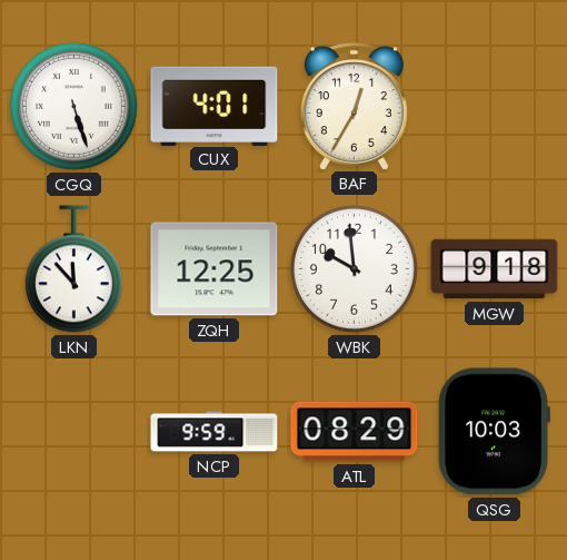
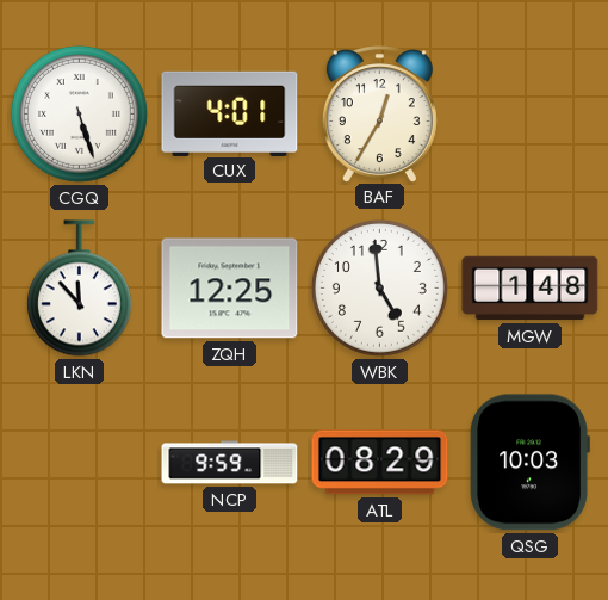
WBK: 9:59 -> 4:59
MGW: 9:18 -> 1:48
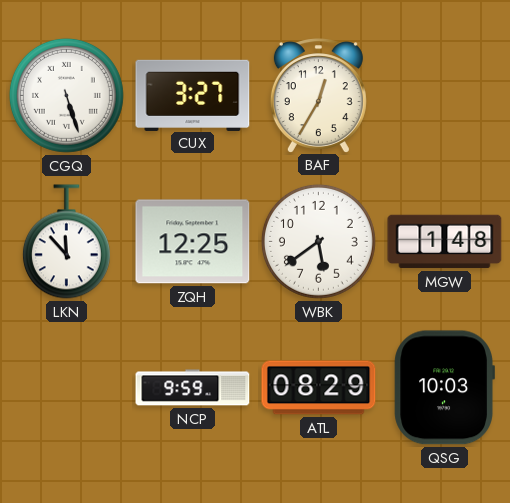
CUX: 4:01 -> 3:27
WBK: 4:59 -> 5:39
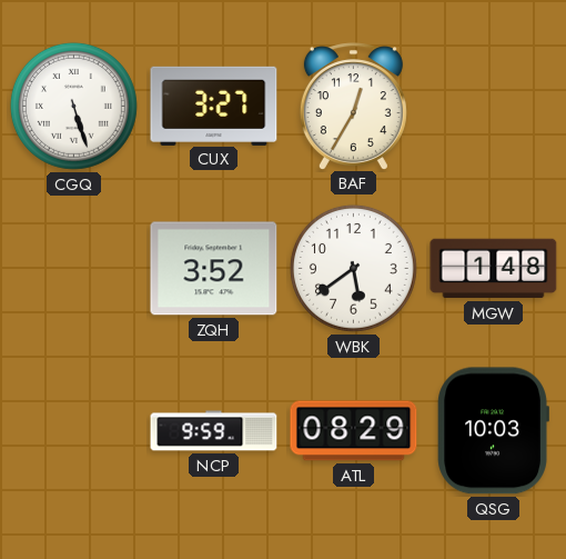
LKN: 11:53 -> none
ZQH: 12:25 -> 3:52
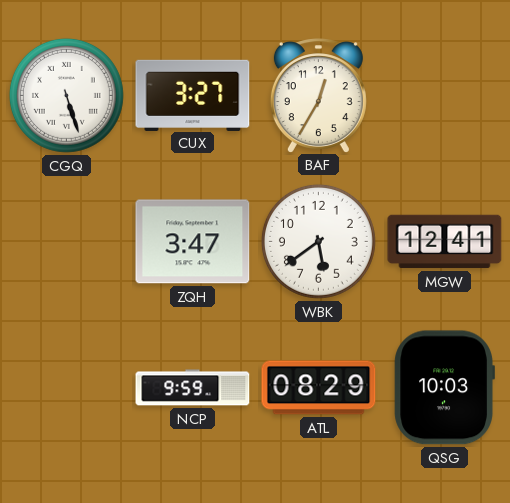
ZQH: 3:52 -> 3:47
MGW: 1:48 -> 12:41
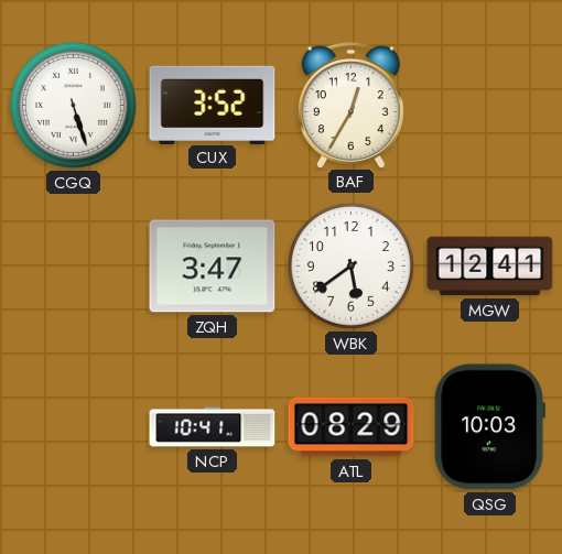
CUX: 3:27 -> 3:52
NCP: 9:59 -> 10:41
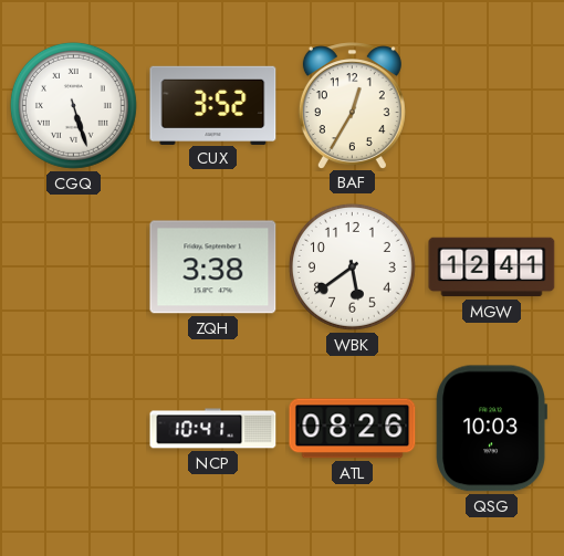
ZQH: 3:47 -> 3:38
ATL: 08:29 -> 08:26
